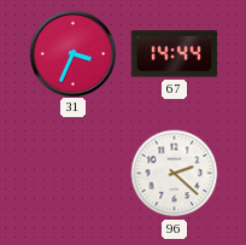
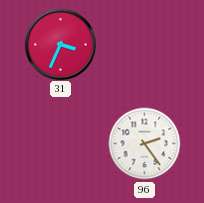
67: 14:44 -> none
96: 2:22 -> 2:24
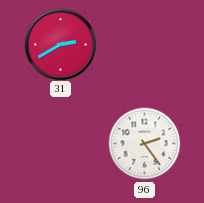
31: 3:34 -> 2:40
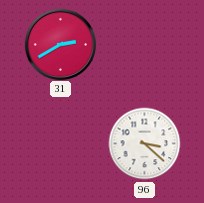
96: 2:24 -> 3:22
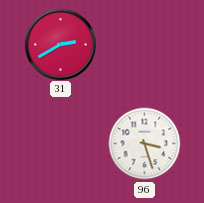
96: 3:22 -> 3:27
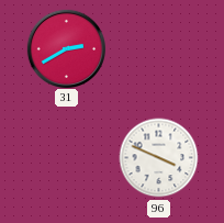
96: 3:27 -> 3:49
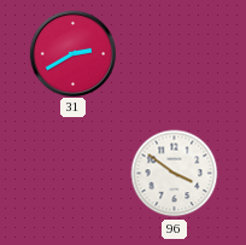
96: 3:49 -> 3:51
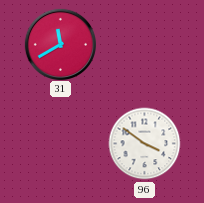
31: 2:40 -> 11:40
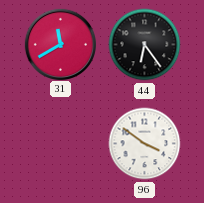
44: none -> 6:24
